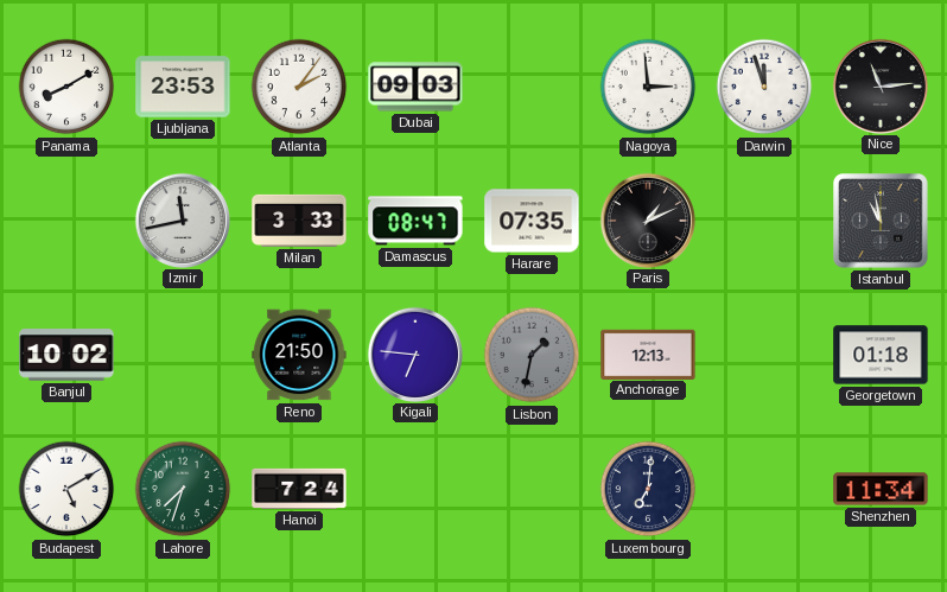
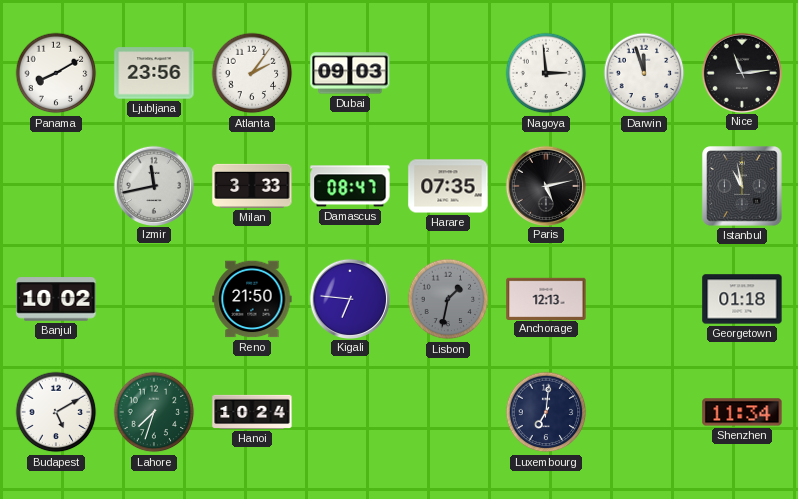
Ljubljana: 23:53 -> 23:56
Paris: 1:11 -> 5:13
Hanoi: 7:24 -> 10:24
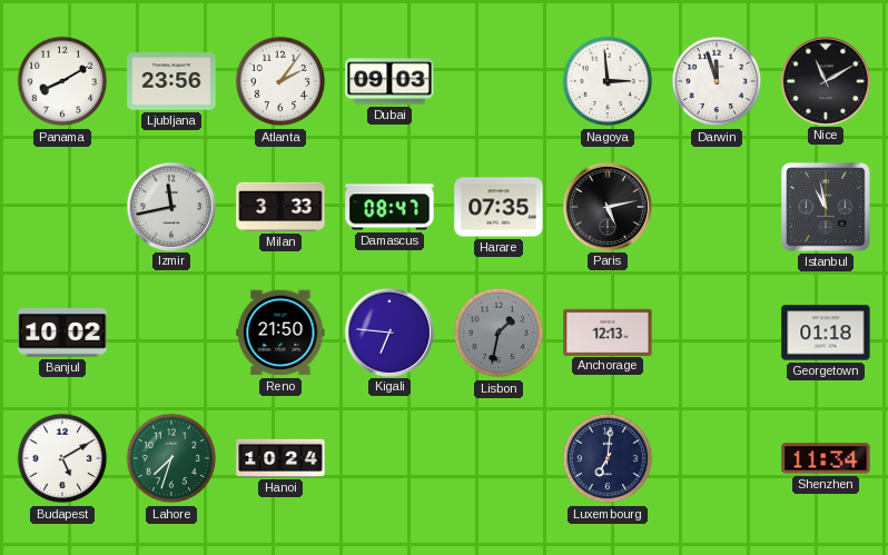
Nice: 11:14 -> 11:10
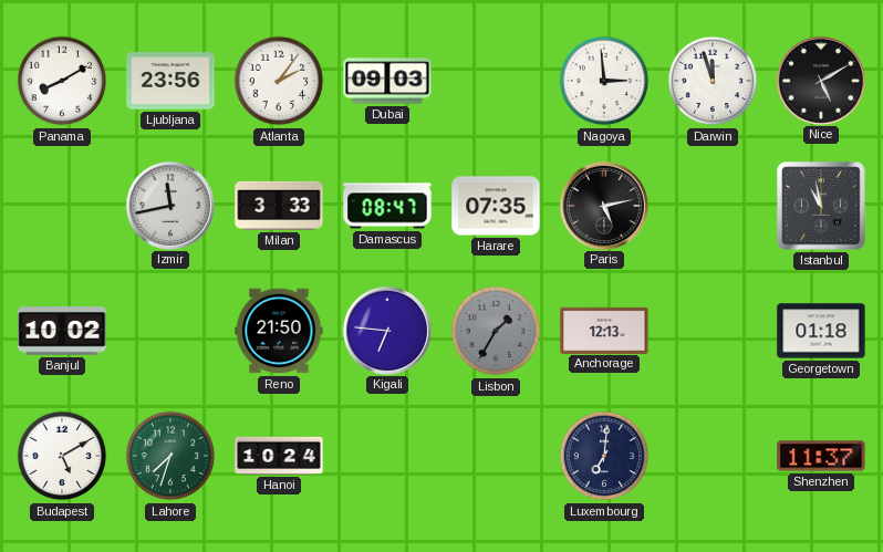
Nice: 11:10 -> 5:10
Lisbon: 1:32 -> 1:35
Shenzhen: 11:34 -> 11:37
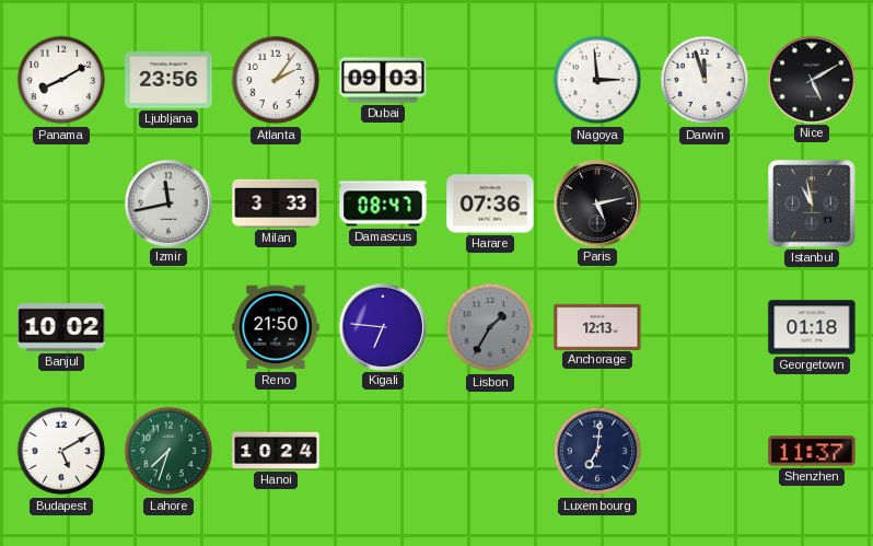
Harare: 07:35 -> 07:36
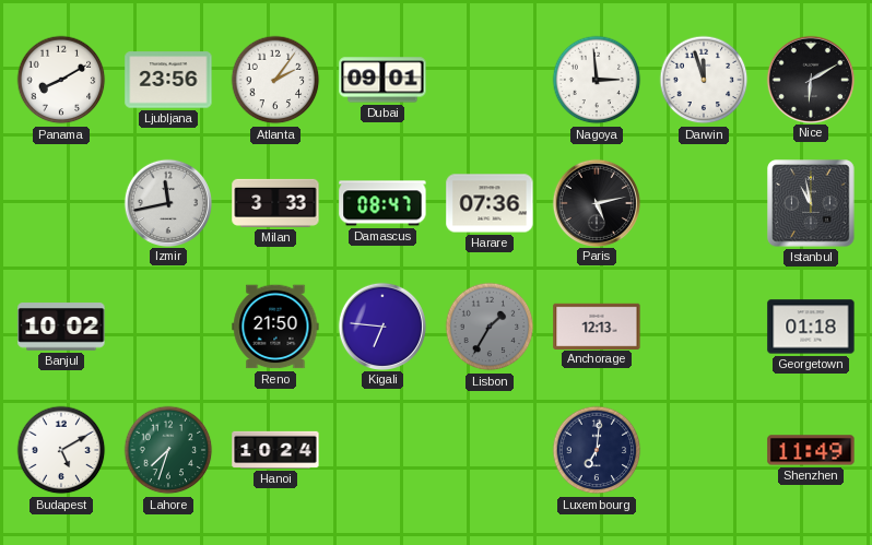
Dubai: 09:03 -> 09:01
Nice: 5:10 -> 6:10
Shenzhen: 11:37 -> 11:49
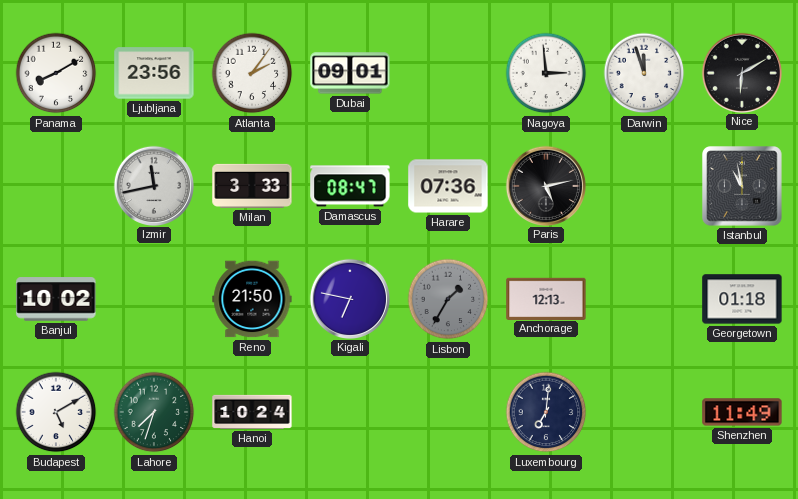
Kigali: 6:46 -> 6:47
